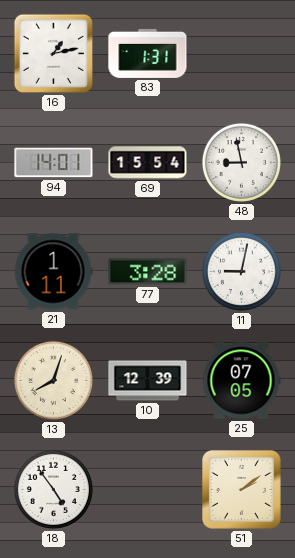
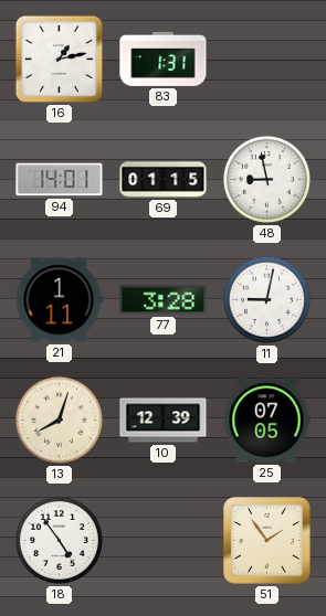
69: 15:54 -> 01:15
51: 2:09 -> 1:54
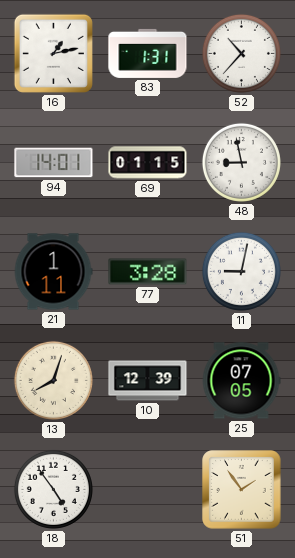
52: none -> 10:37
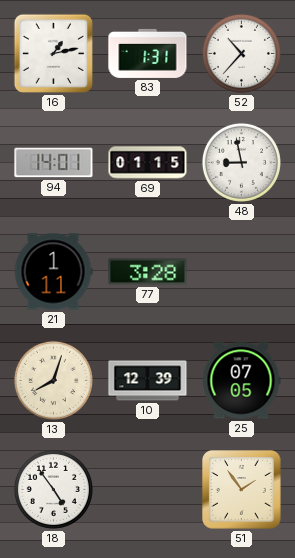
11: 9:02 -> none
